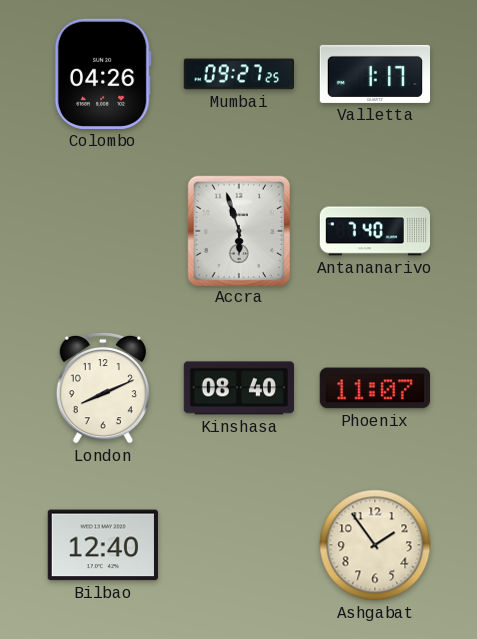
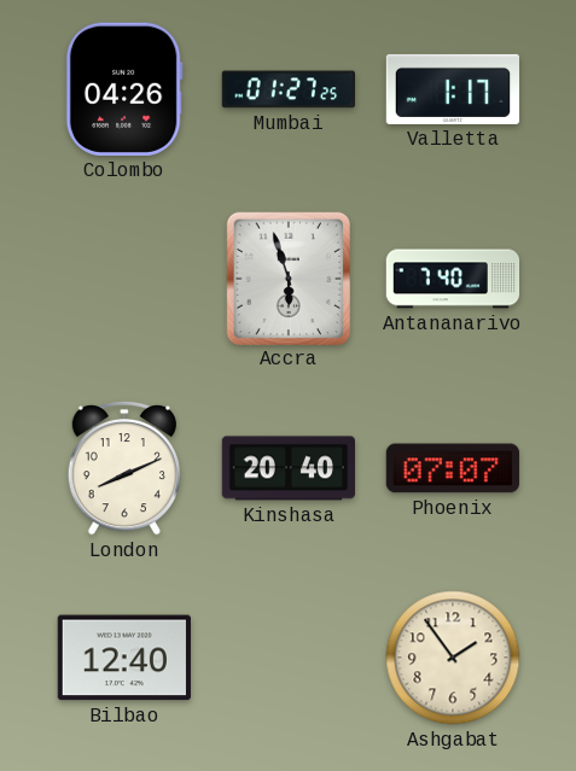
Mumbai: 09:27 -> 01:27
Kinshasa: 08:40 -> 20:40
Phoenix: 11:07 -> 07:07
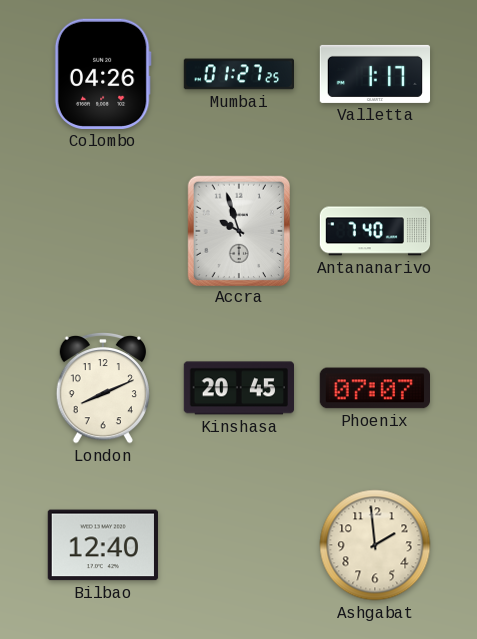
Accra: 5:57 -> 9:57
Kinshasa: 20:40 -> 20:45
Ashgabat: 1:54 -> 1:59
